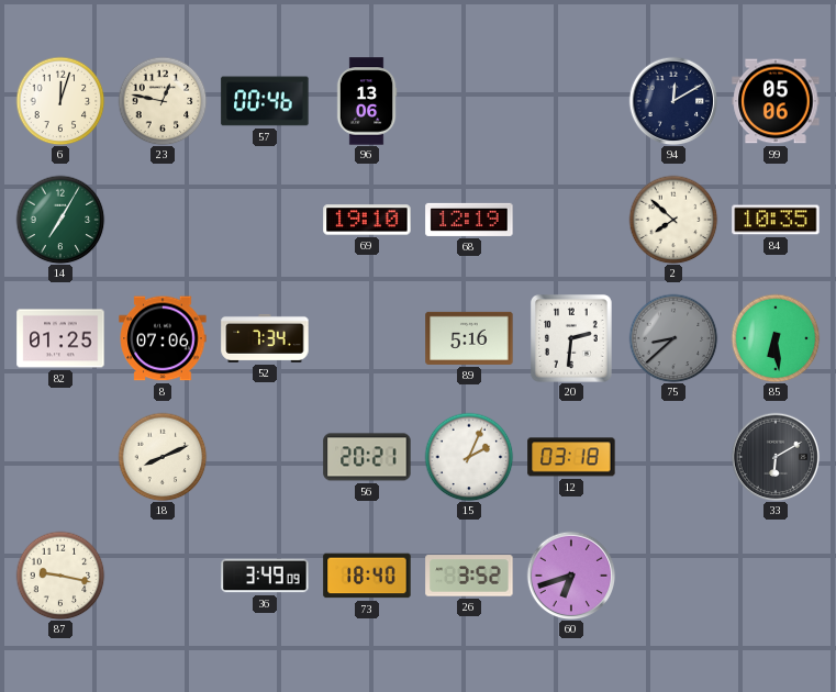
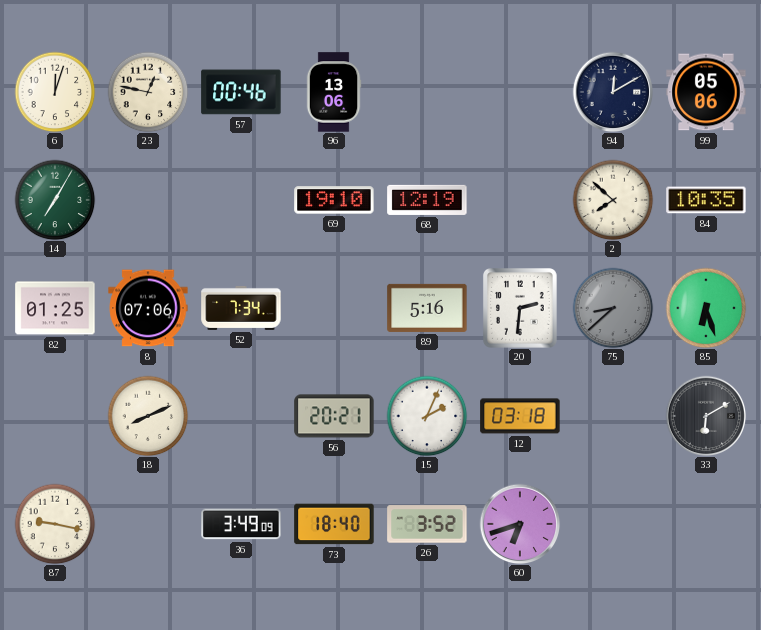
85: 6:29 -> 6:27
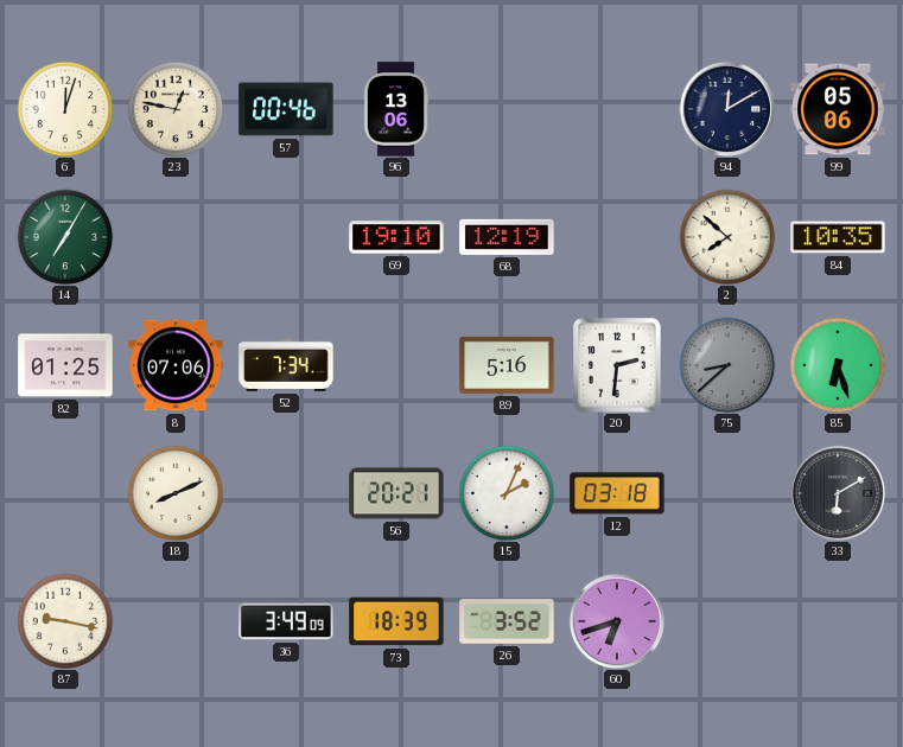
73: 18:40 -> 18:39
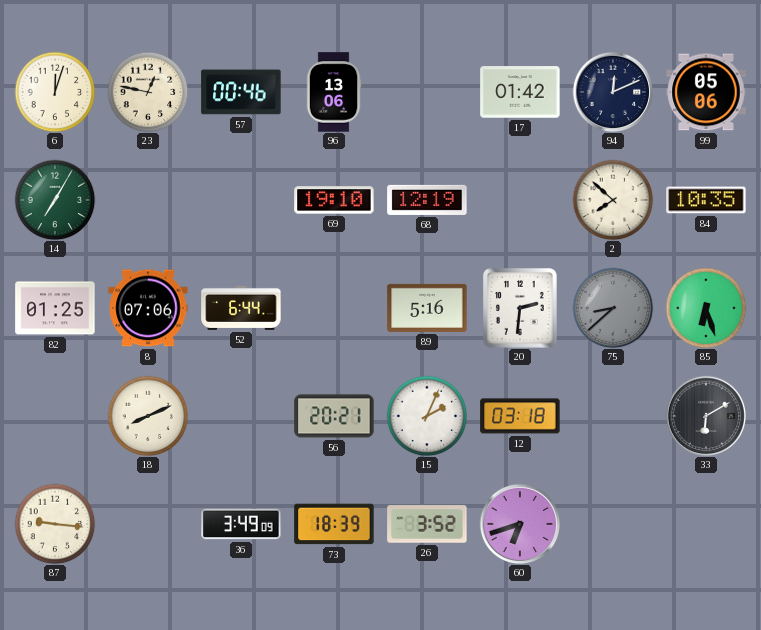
17: none -> 01:42
94: 12:10 -> 12:11
52: 7:34 -> 6:44
87: 9:17 -> 9:16
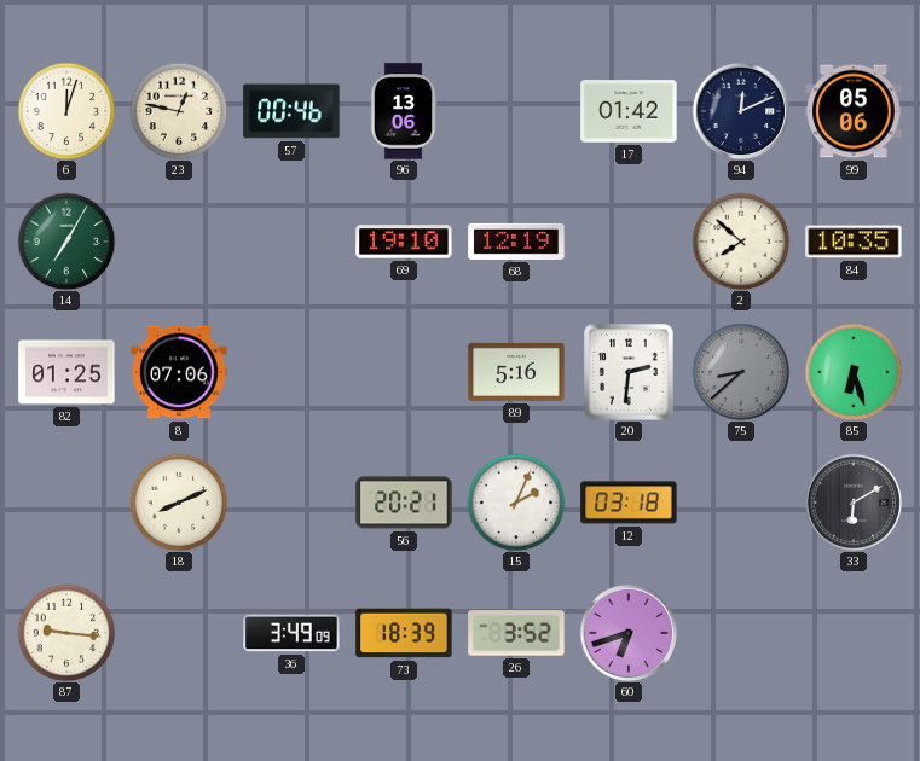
52: 6:44 -> none
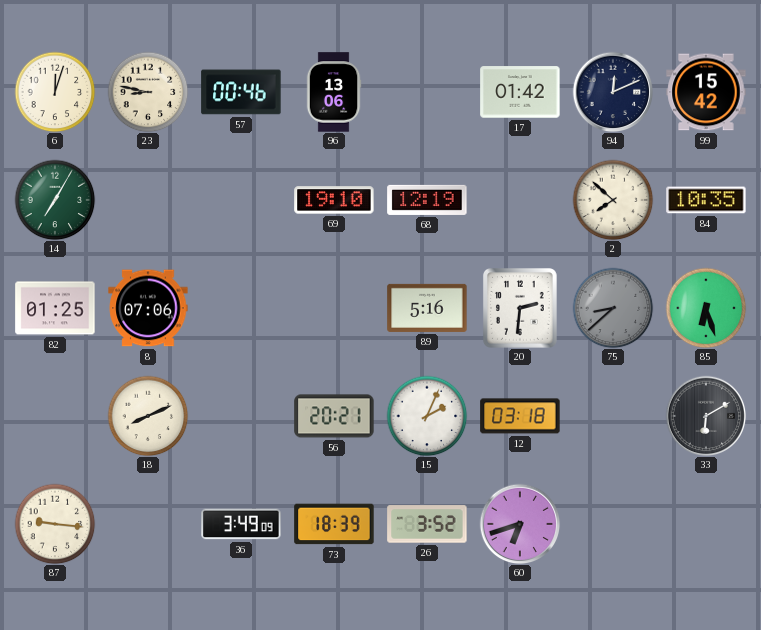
23: 12:47 -> 8:47
99: 05:06 -> 15:42
